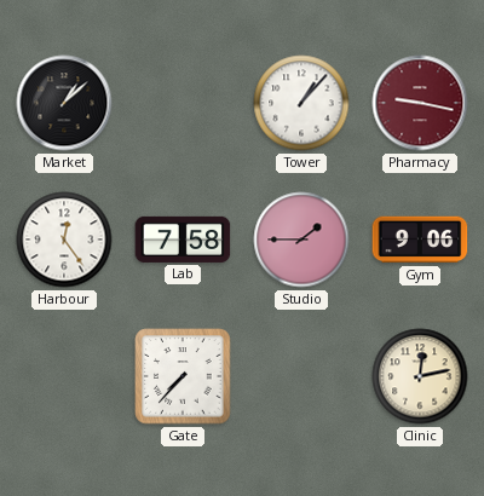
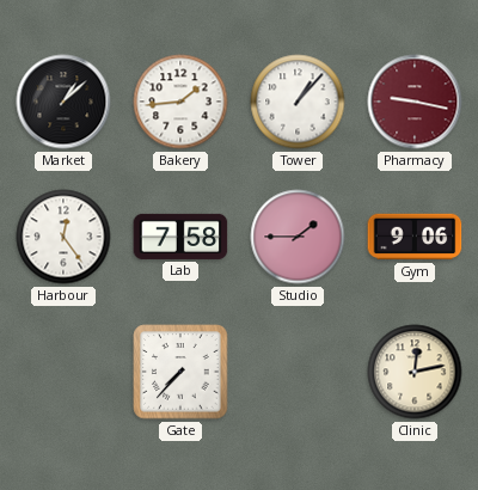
Bakery: none -> 1:44
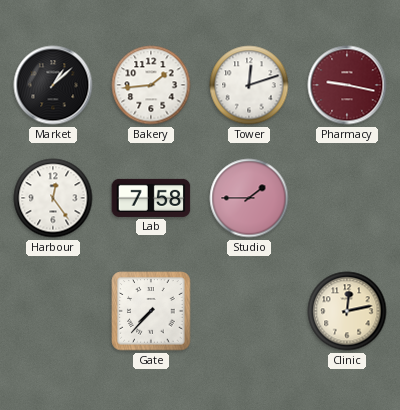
Tower: 1:07 -> 12:12
Gym: 9:06 -> none
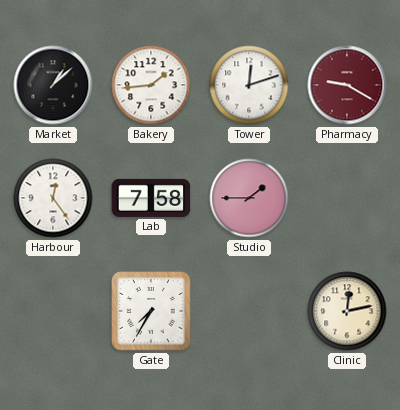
Pharmacy: 9:17 -> 9:20
Gate: 7:37 -> 7:35
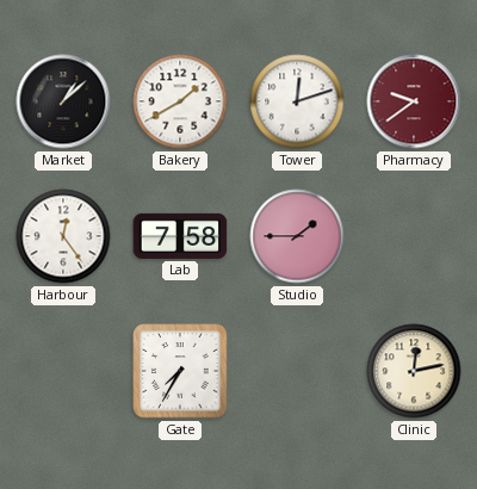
Bakery: 1:44 -> 1:40
Pharmacy: 9:20 -> 9:39
